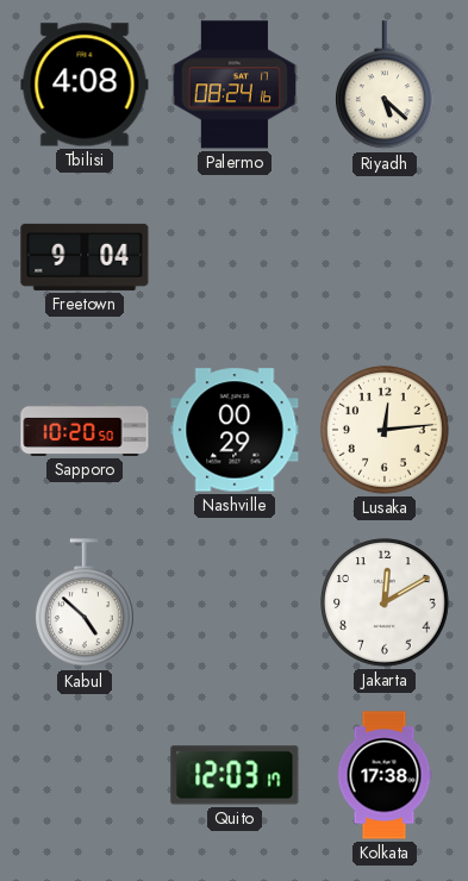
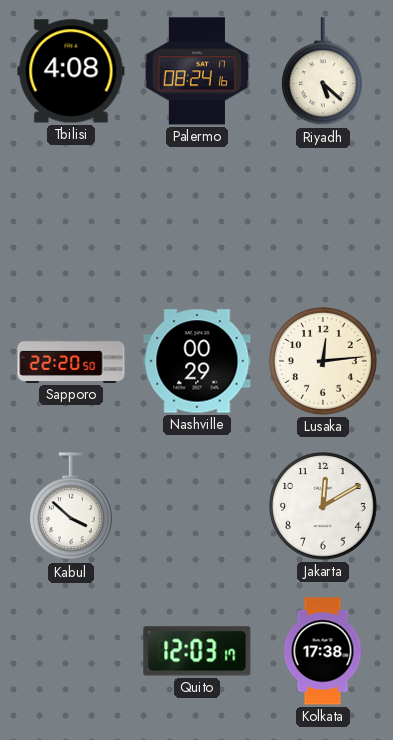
Freetown: 9:04 -> none
Sapporo: 10:20 -> 22:20
Kabul: 4:52 -> 3:52
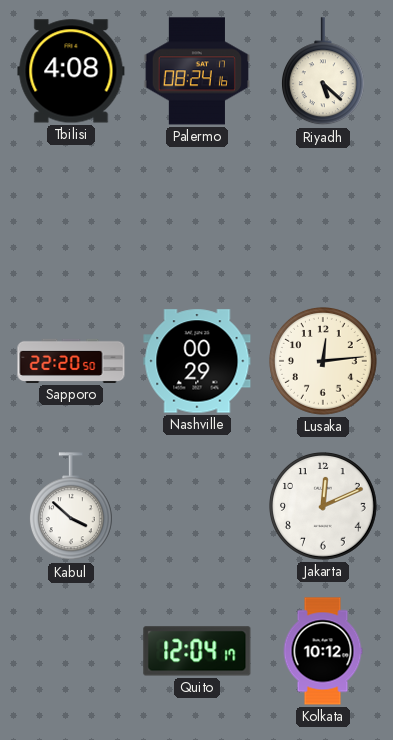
Jakarta: 12:10 -> 12:11
Quito: 12:03 -> 12:04
Kolkata: 17:38 -> 10:12
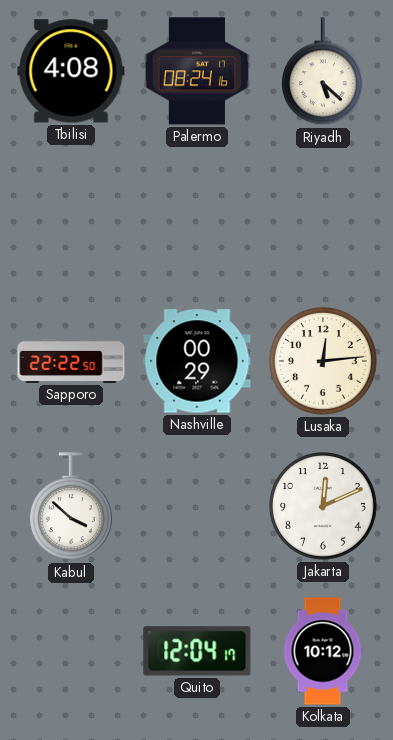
Sapporo: 22:20 -> 22:22
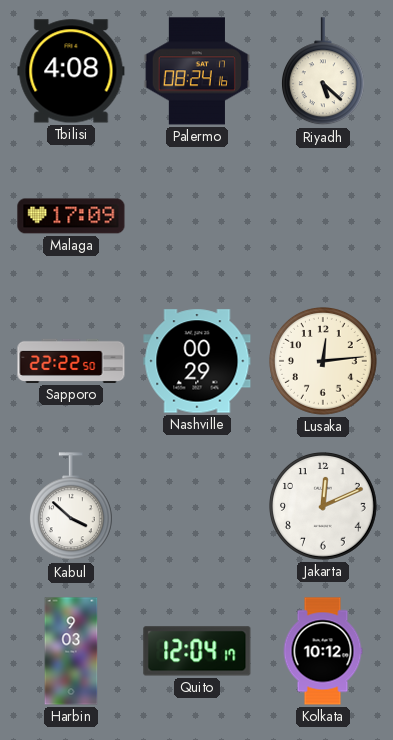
Malaga: none -> 17:09
Harbin: none -> 9:03
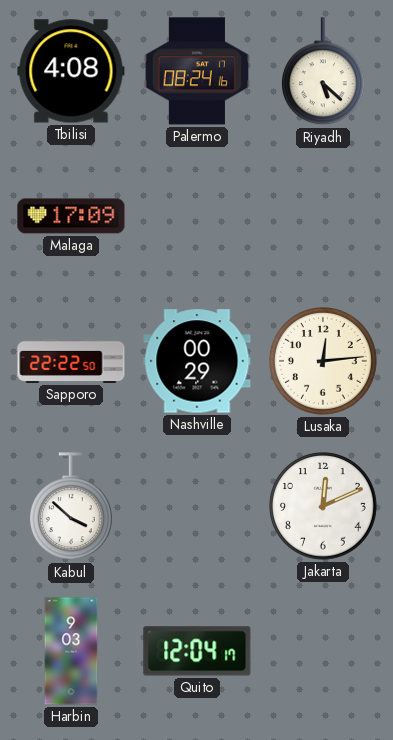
Kolkata: 10:12 -> none
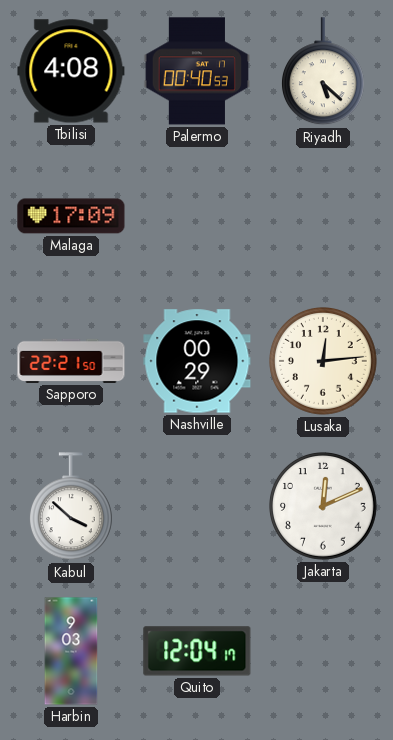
Palermo: 08:24 -> 00:40
Sapporo: 22:22 -> 22:21
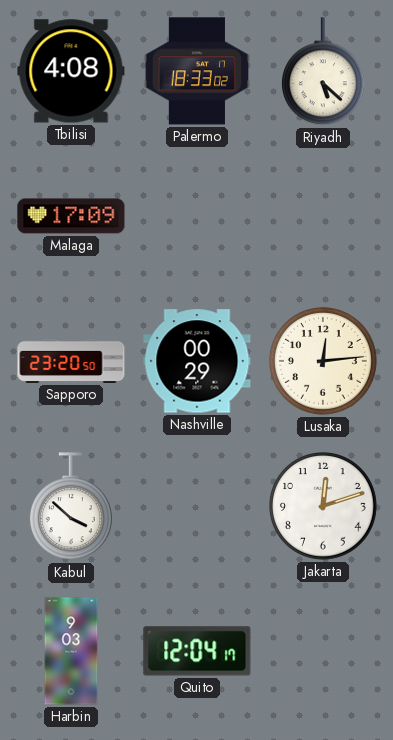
Palermo: 00:40 -> 18:33
Sapporo: 22:21 -> 23:20
Jakarta: 12:11 -> 12:12
